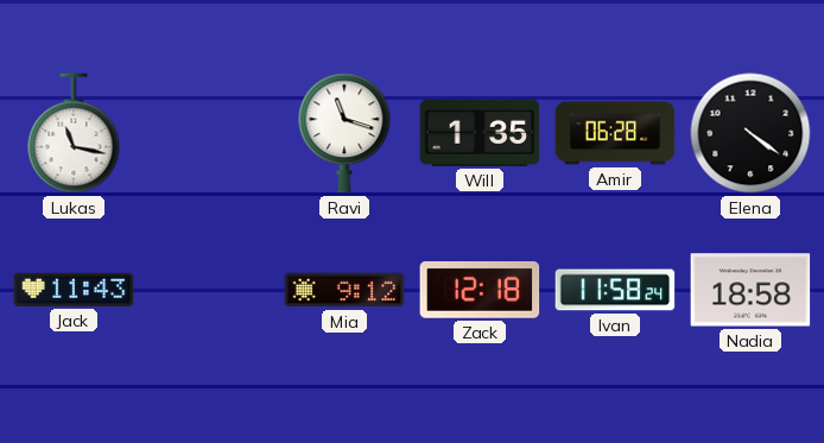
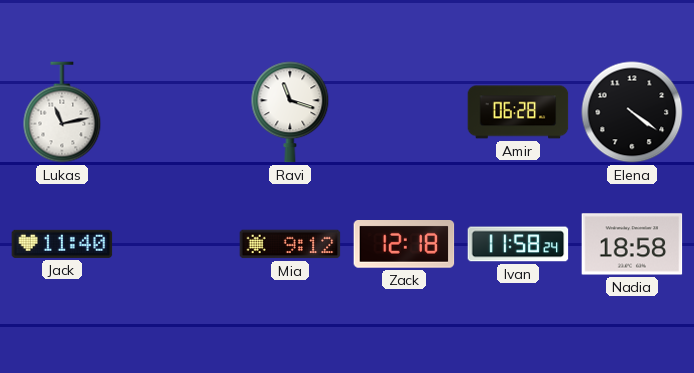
Lukas: 11:17 -> 11:13
Will: 1:35 -> none
Jack: 11:43 -> 11:40
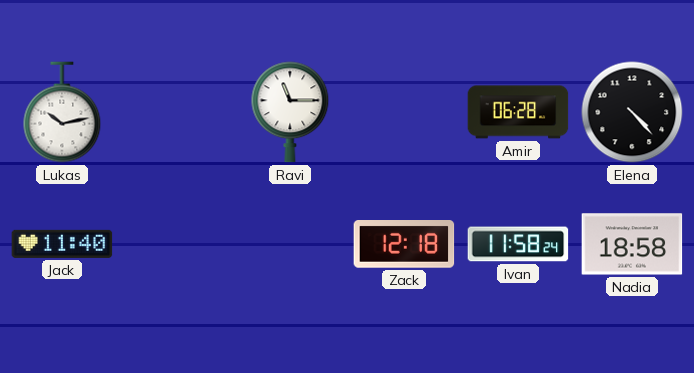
Lukas: 11:13 -> 10:13
Ravi: 11:18 -> 11:15
Elena: 4:21 -> 4:23
Mia: 9:12 -> none
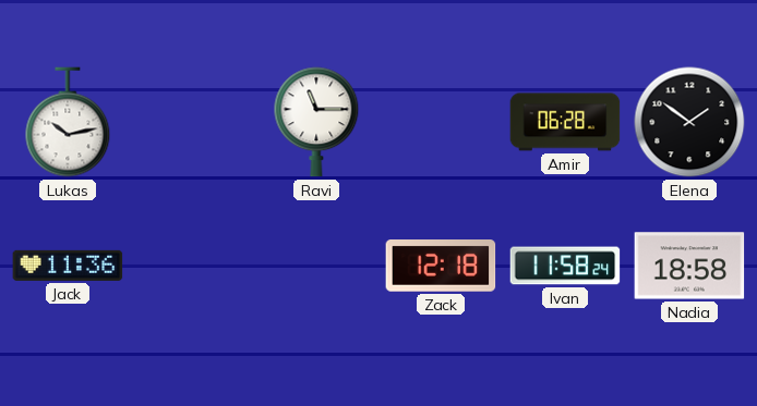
Elena: 4:23 -> 1:51
Jack: 11:40 -> 11:36
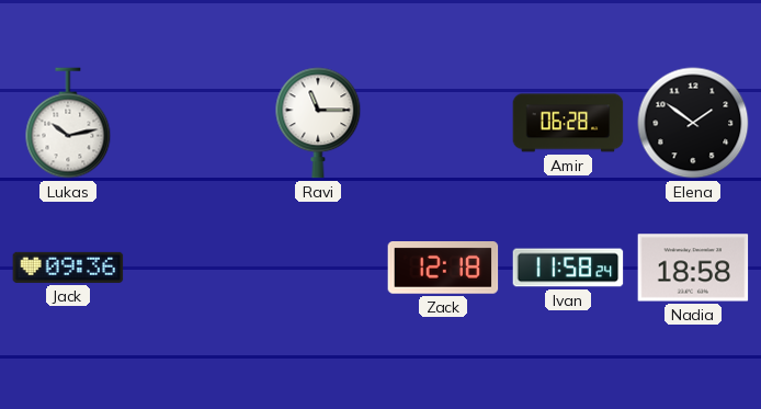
Jack: 11:36 -> 09:36
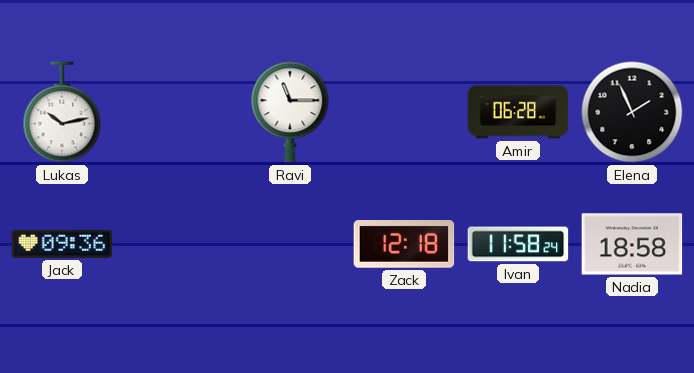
Elena: 1:51 -> 1:56
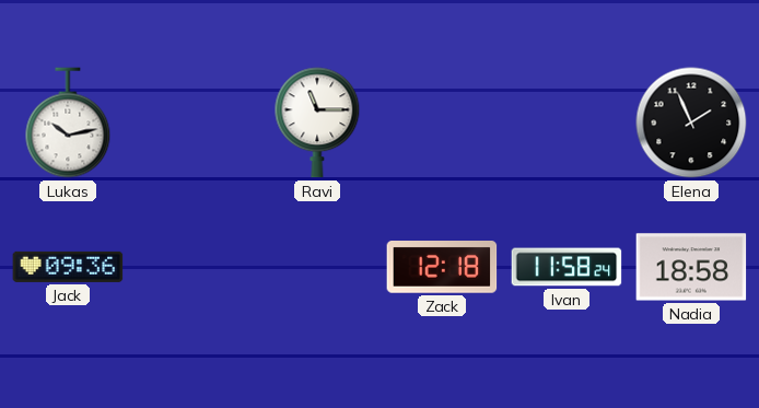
Amir: 06:28 -> none
